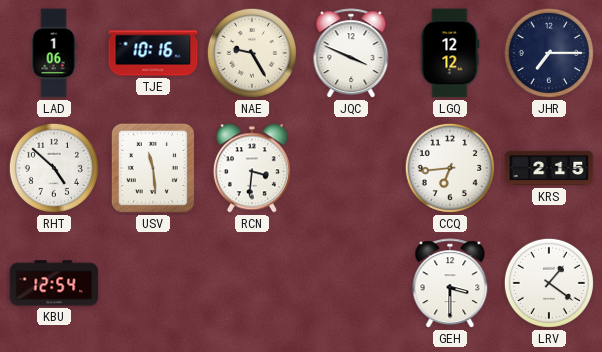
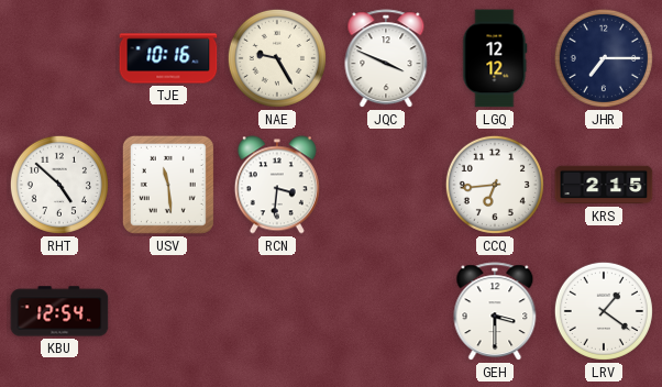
LAD: 1:06 -> none
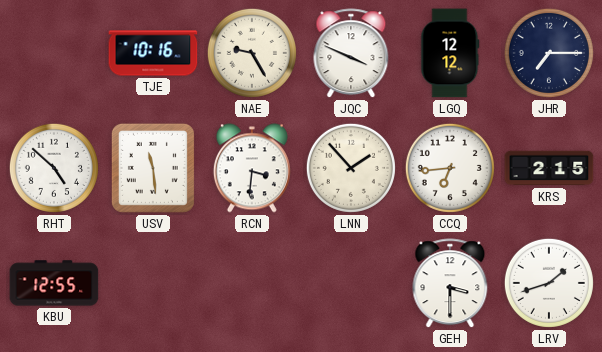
LNN: none -> 1:53
KBU: 12:54 -> 12:55
LRV: 1:21 -> 1:42
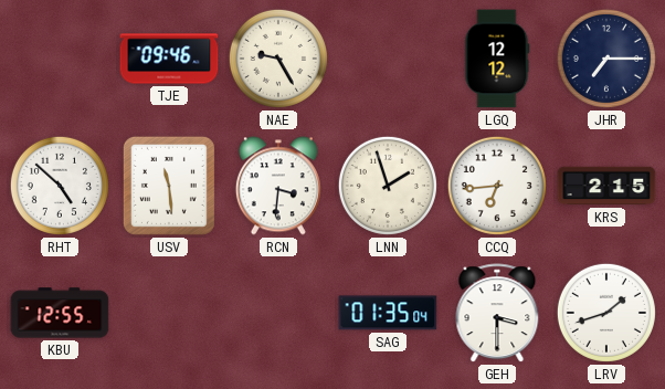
TJE: 10:16 -> 09:46
JQC: 3:49 -> none
LNN: 1:53 -> 1:57
SAG: none -> 01:35
